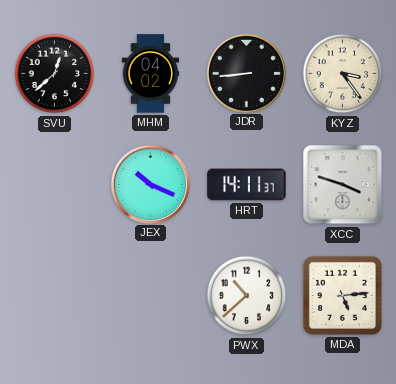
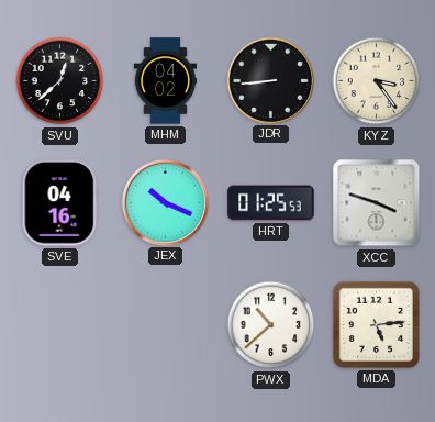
SVE: none -> 04:16
HRT: 14:11 -> 01:25
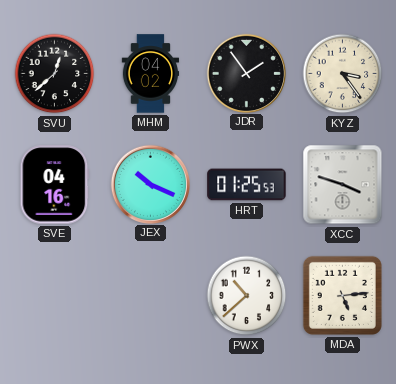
JDR: 8:44 -> 1:54
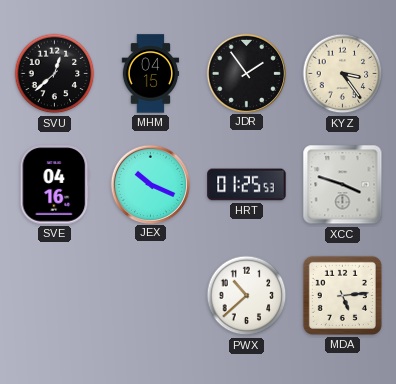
MHM: 04:02 -> 04:15
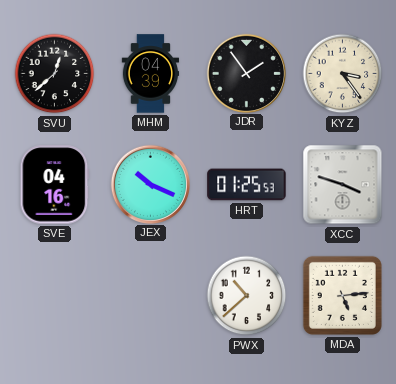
MHM: 04:15 -> 04:39
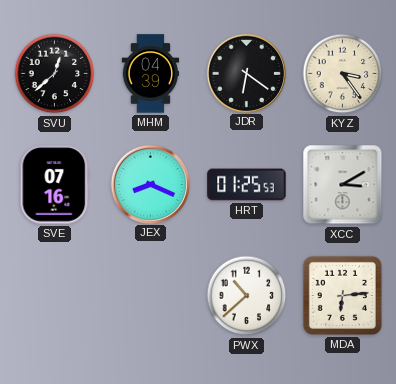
JDR: 1:54 -> 6:21
SVE: 04:16 -> 07:16
JEX: 10:19 -> 8:19
XCC: 3:48 -> 3:10
MDA: 5:14 -> 6:14
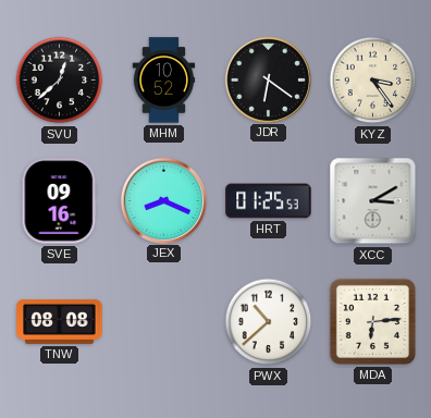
MHM: 04:39 -> 10:52
SVE: 07:16 -> 09:16
TNW: none -> 08:08
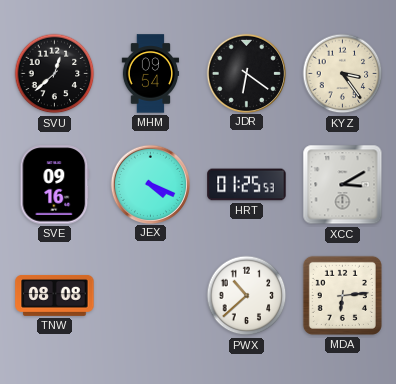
MHM: 10:52 -> 09:54
JEX: 8:19 -> 4:19
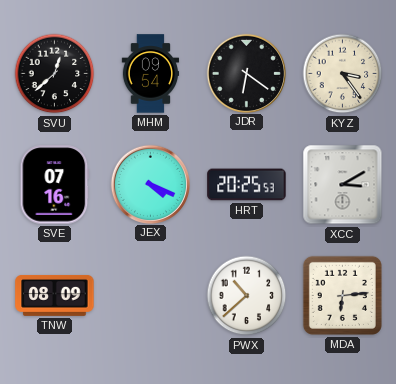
SVE: 09:16 -> 07:16
HRT: 01:25 -> 20:25
TNW: 08:08 -> 08:09
